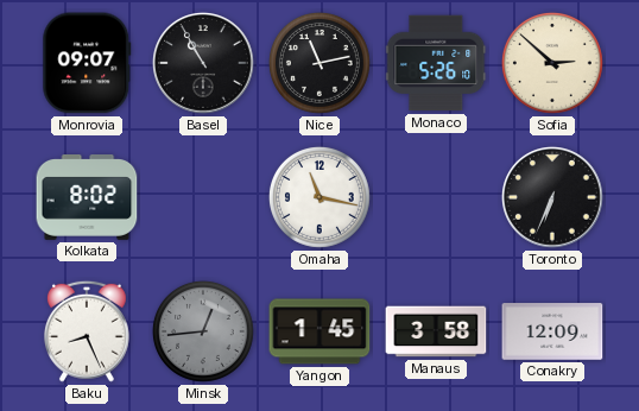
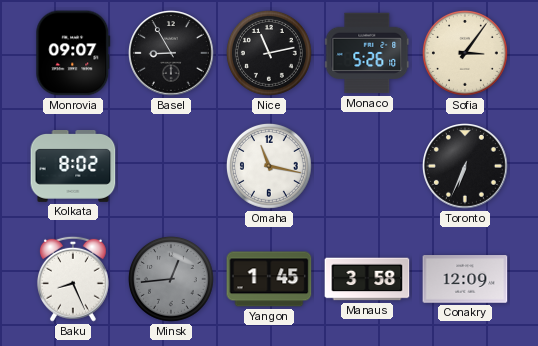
Basel: 10:55 -> 8:55
Sofia: 2:52 -> 3:06
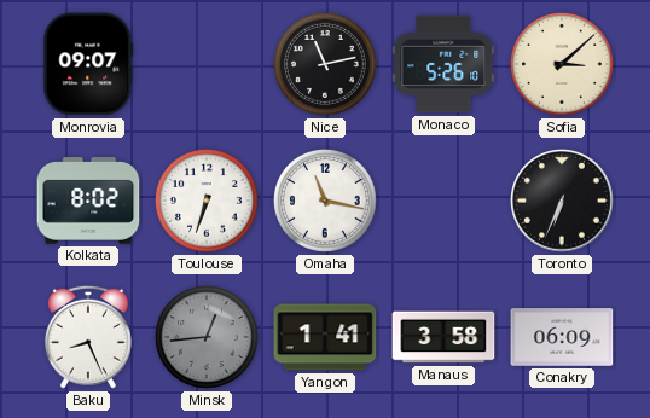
Basel: 8:55 -> none
Sofia: 3:06 -> 3:08
Toulouse: none -> 6:33
Yangon: 1:45 -> 1:41
Conakry: 12:09 -> 06:09
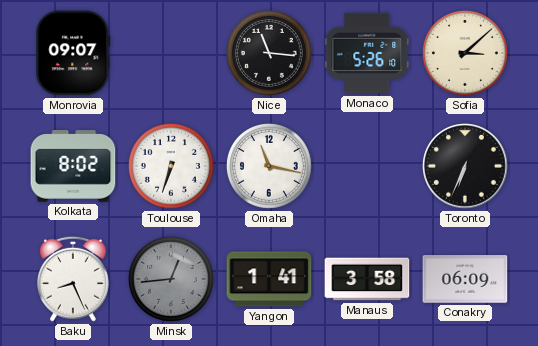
Nice: 11:13 -> 11:16
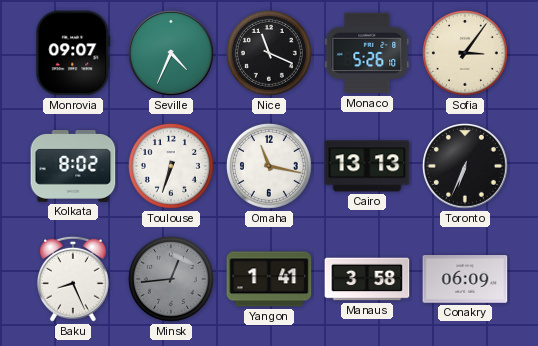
Seville: none -> 4:34
Nice: 11:16 -> 11:19
Sofia: 3:08 -> 3:06
Cairo: none -> 13:13
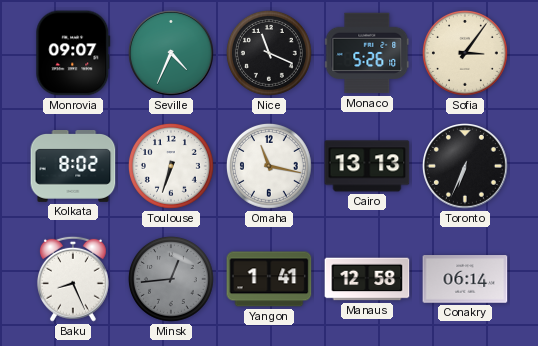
Manaus: 3:58 -> 12:58
Conakry: 06:09 -> 06:14
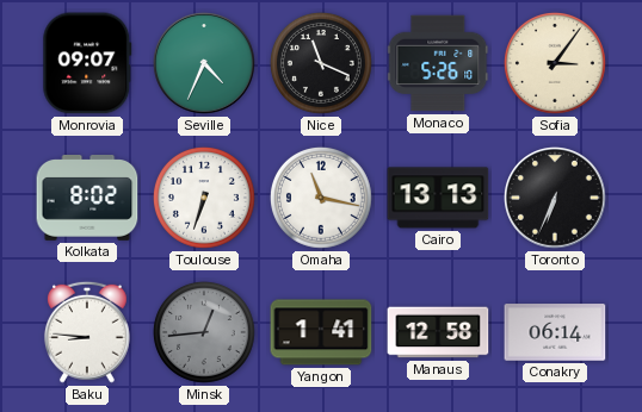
Baku: 8:26 -> 8:46
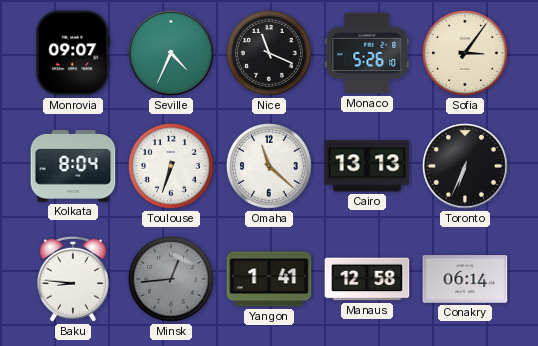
Kolkata: 8:02 -> 8:04
Omaha: 11:17 -> 11:22
